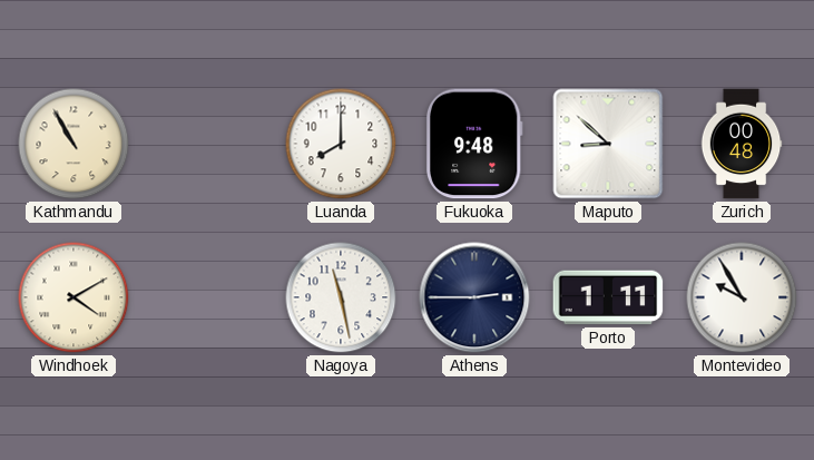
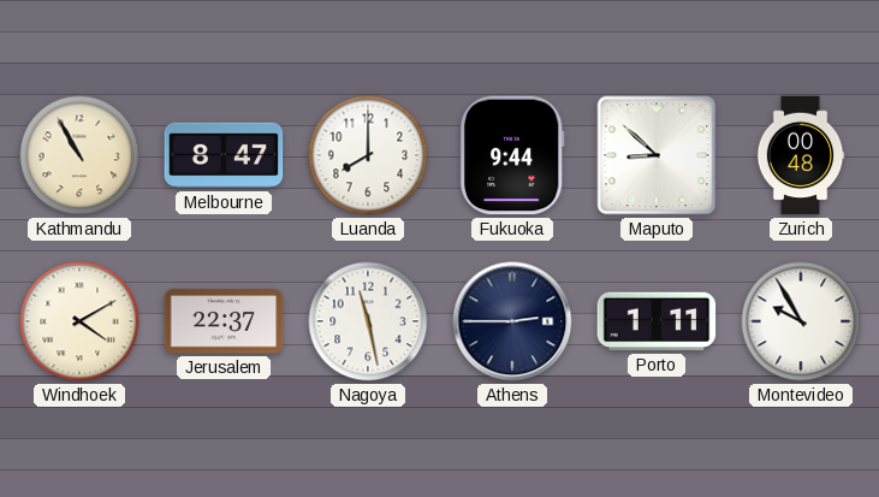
Melbourne: none -> 8:47
Fukuoka: 9:48 -> 9:44
Jerusalem: none -> 22:37
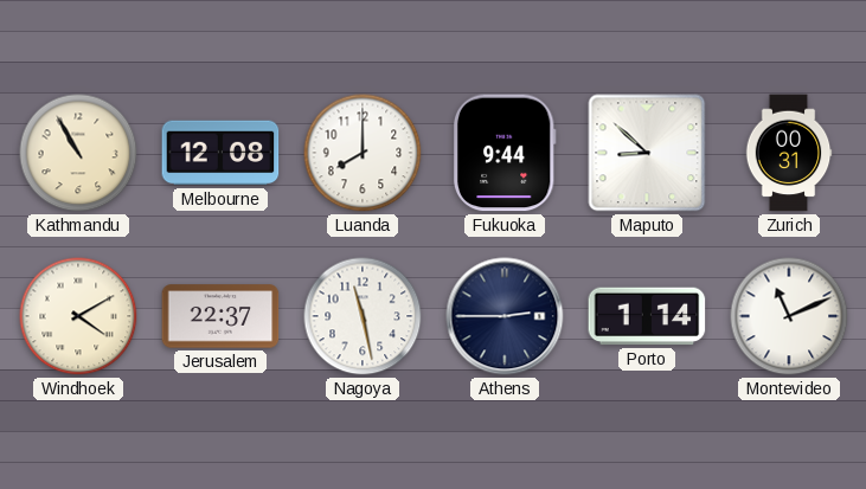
Melbourne: 8:47 -> 12:08
Zurich: 00:48 -> 00:31
Porto: 1:11 -> 1:14
Montevideo: 9:55 -> 11:11
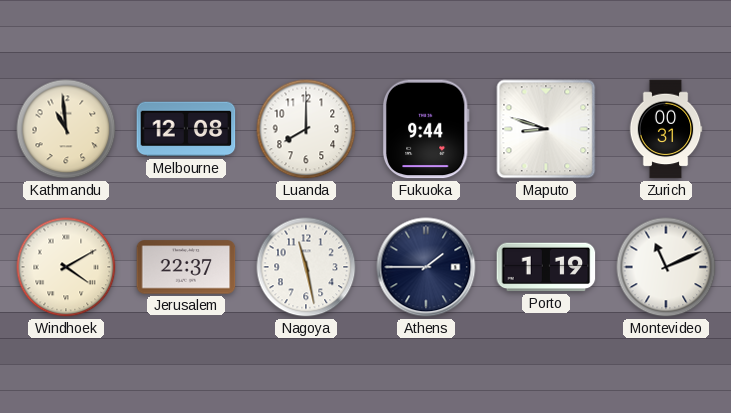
Kathmandu: 10:55 -> 10:59
Maputo: 8:52 -> 8:48
Athens: 2:45 -> 1:45
Porto: 1:14 -> 1:19
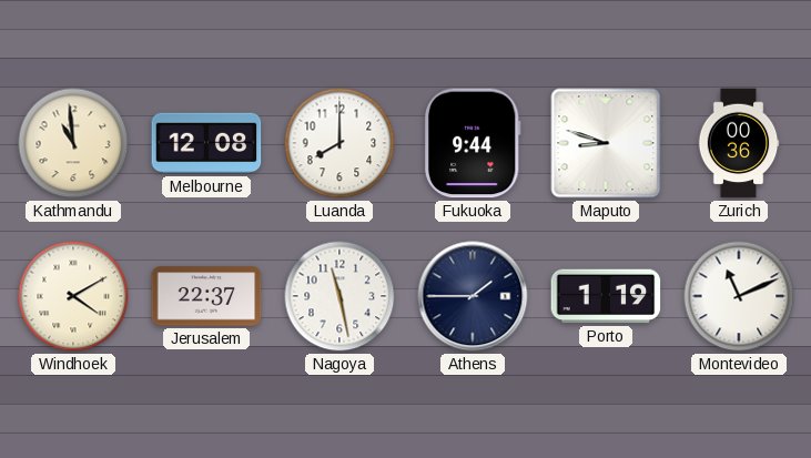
Zurich: 00:31 -> 00:36
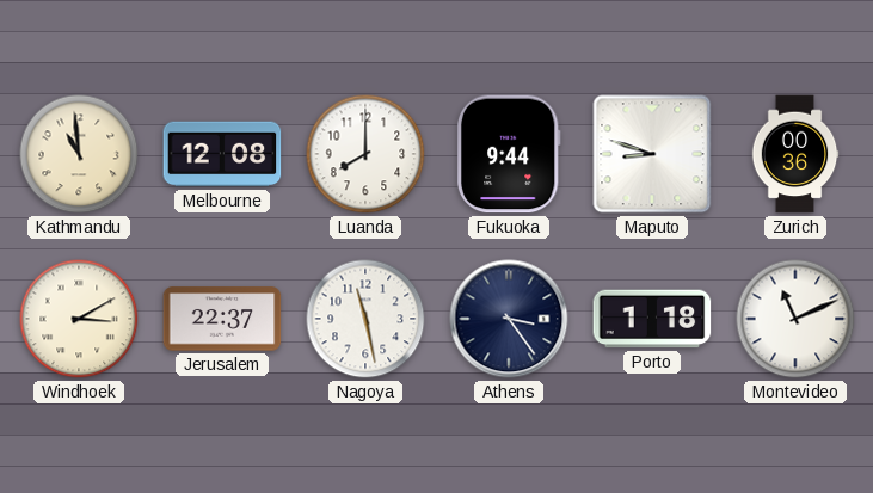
Windhoek: 4:10 -> 3:10
Athens: 1:45 -> 3:24
Porto: 1:19 -> 1:18
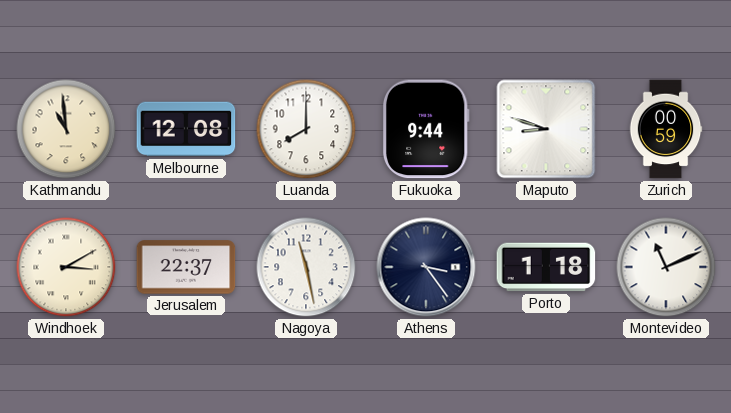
Zurich: 00:36 -> 00:59
